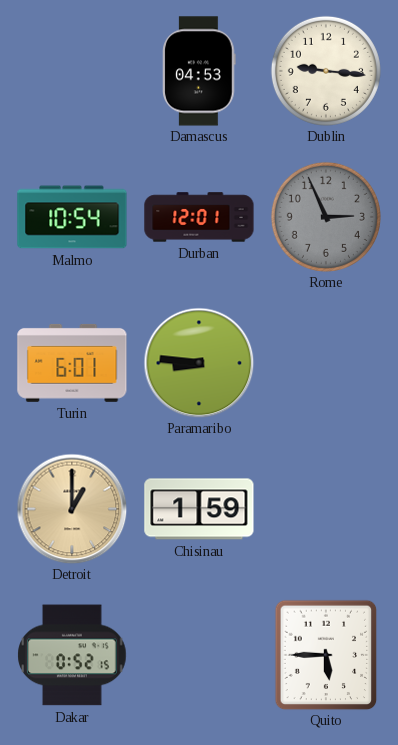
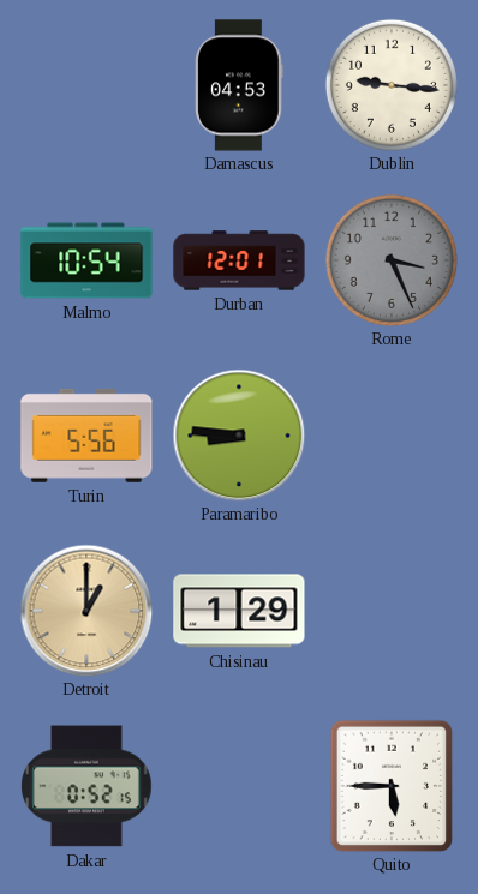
Rome: 2:56 -> 3:26
Turin: 6:01 -> 5:56
Chisinau: 1:59 -> 1:29
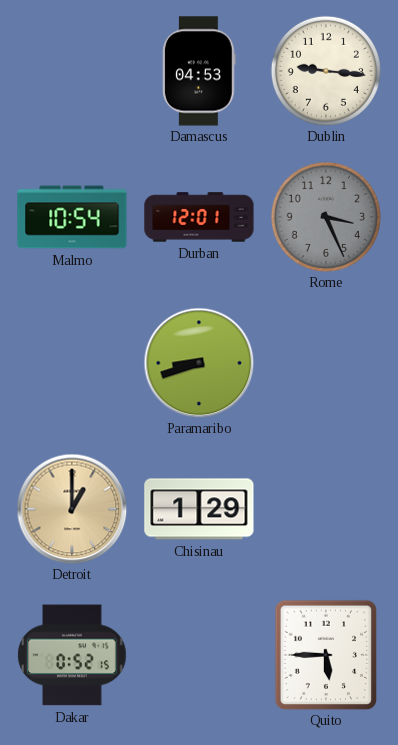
Turin: 5:56 -> none
Paramaribo: 8:46 -> 8:42
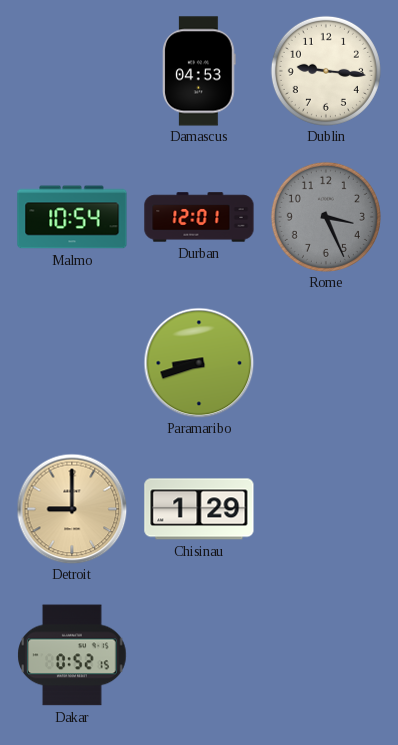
Detroit: 1:00 -> 9:00
Quito: 5:45 -> none
